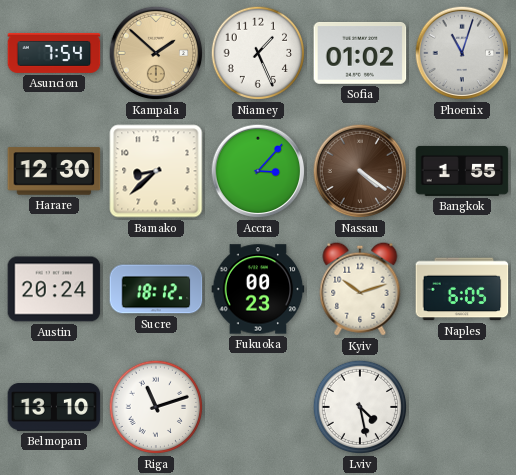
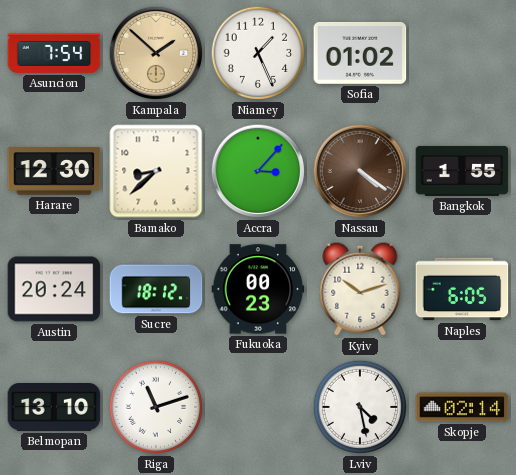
Phoenix: 11:03 -> none
Skopje: none -> 02:14
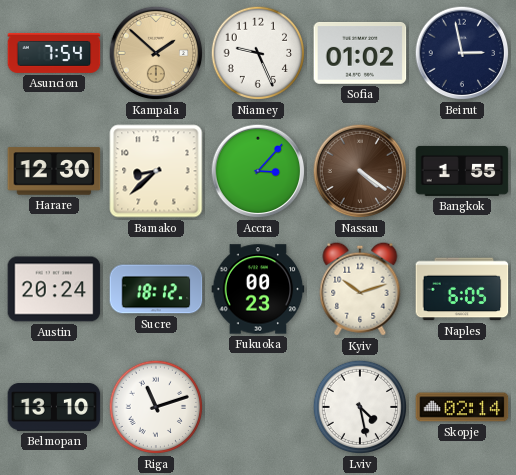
Niamey: 1:26 -> 9:26
Beirut: none -> 2:58
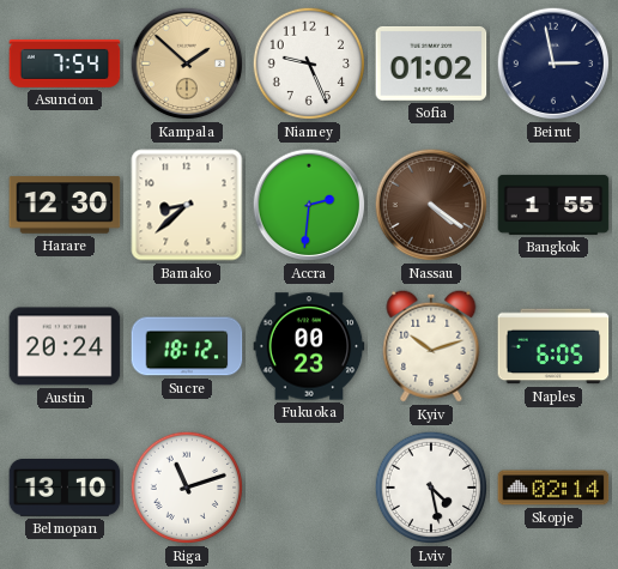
Accra: 3:07 -> 2:31
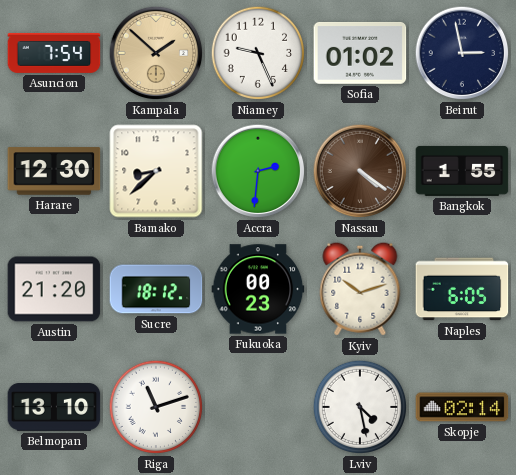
Austin: 20:24 -> 21:20
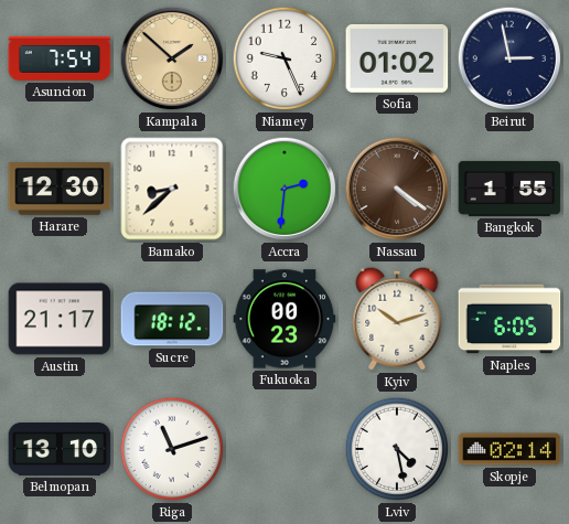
Austin: 21:20 -> 21:17
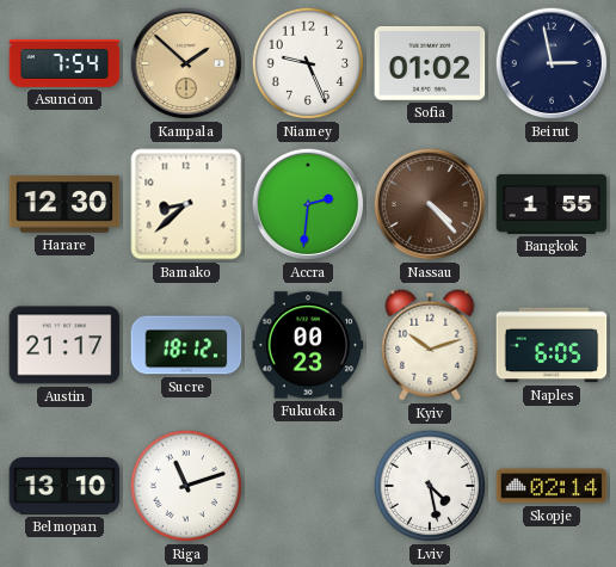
Nassau: 4:21 -> 4:23
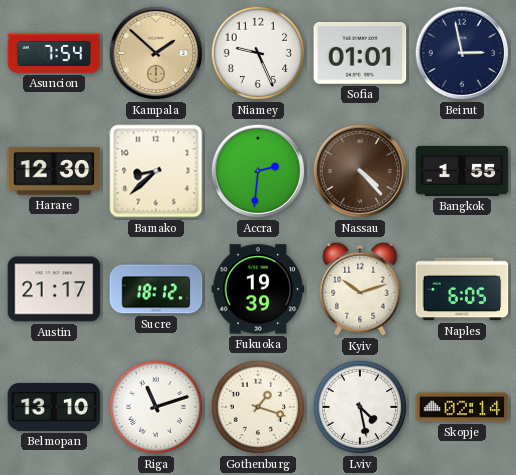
Sofia: 01:02 -> 01:01
Fukuoka: 00:23 -> 19:39
Gothenburg: none -> 1:18
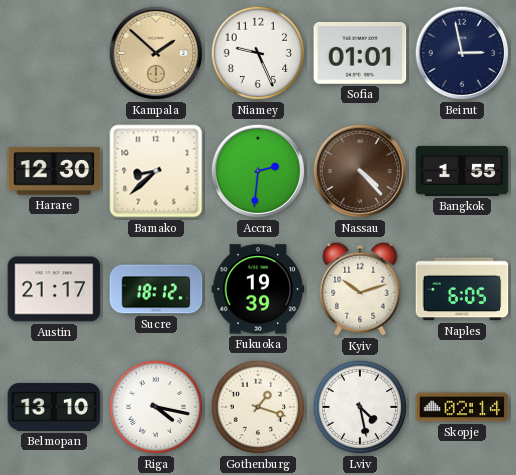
Asuncion: 7:54 -> none
Riga: 11:12 -> 4:17
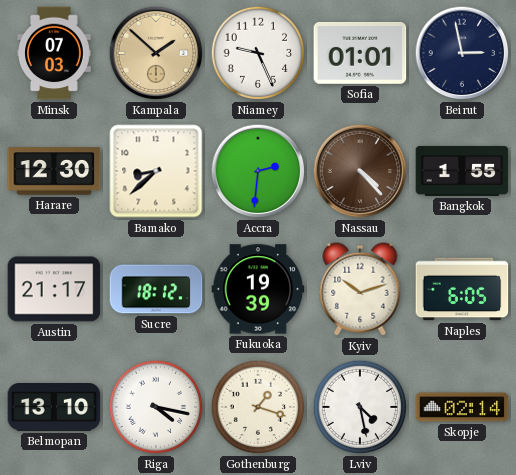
Minsk: none -> 07:03
